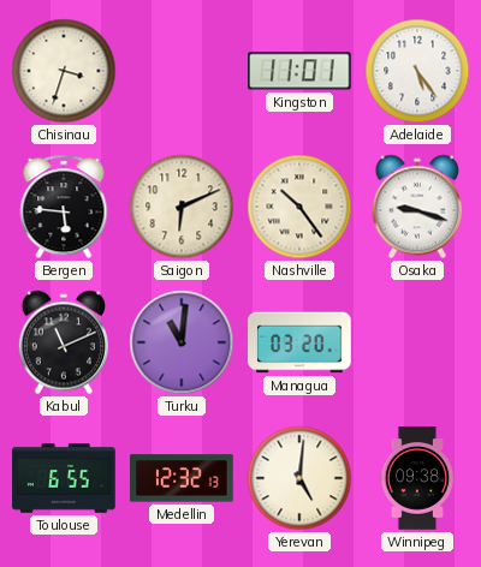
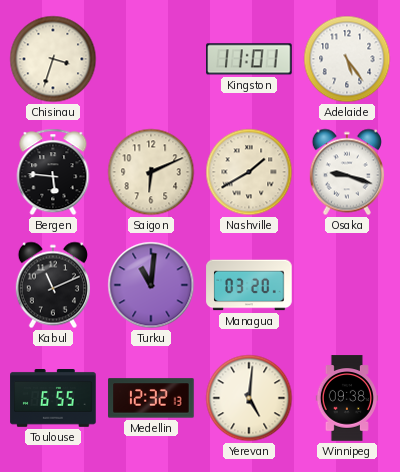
Nashville: 10:24 -> 1:40
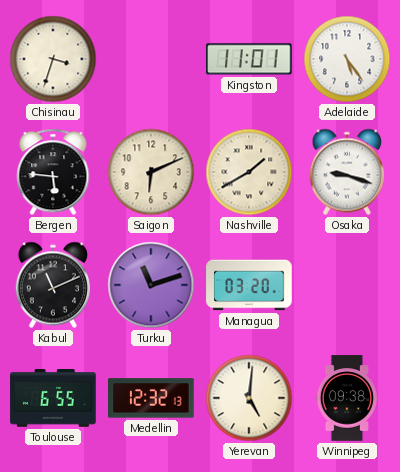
Turku: 11:01 -> 11:12
